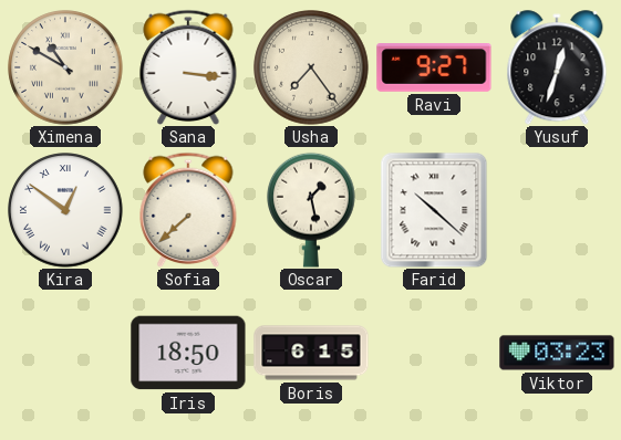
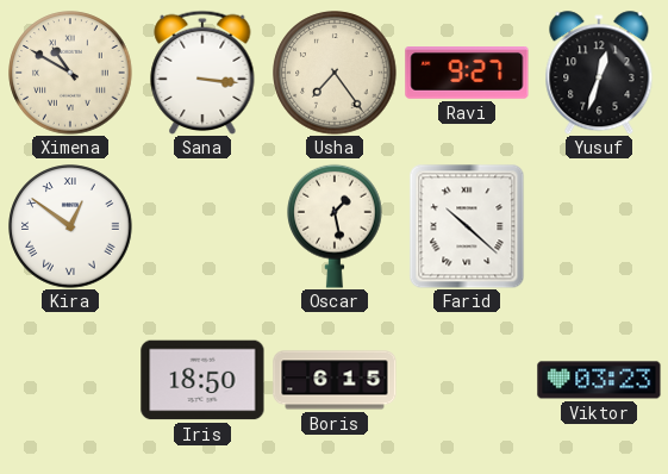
Sofia: 7:38 -> none
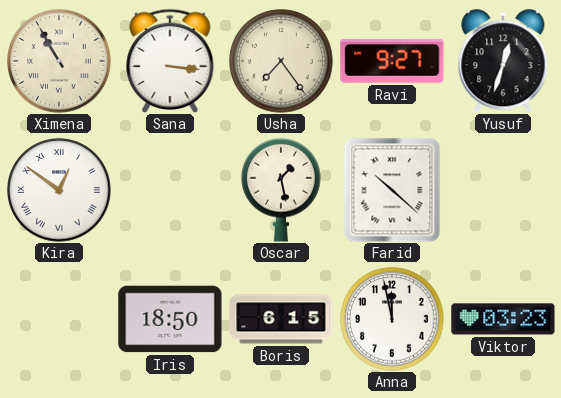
Ximena: 10:50 -> 10:55
Anna: none -> 11:58
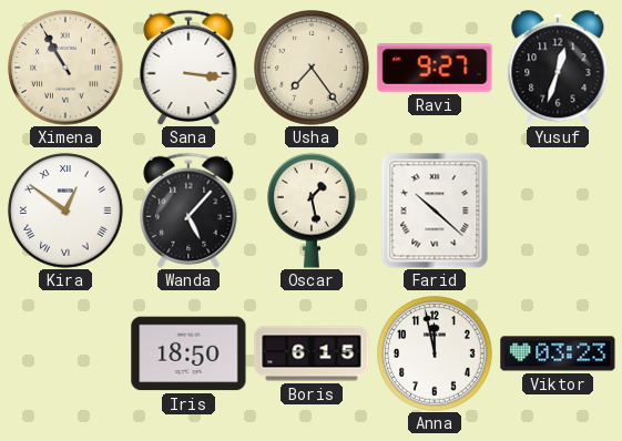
Wanda: none -> 5:07
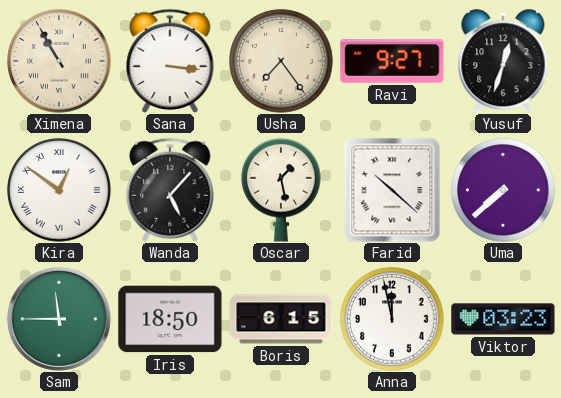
Uma: none -> 7:38
Sam: none -> 11:45
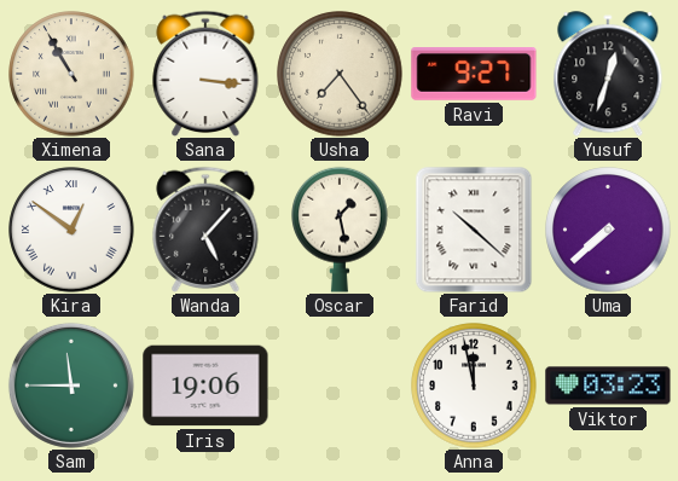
Iris: 18:50 -> 19:06
Boris: 6:15 -> none
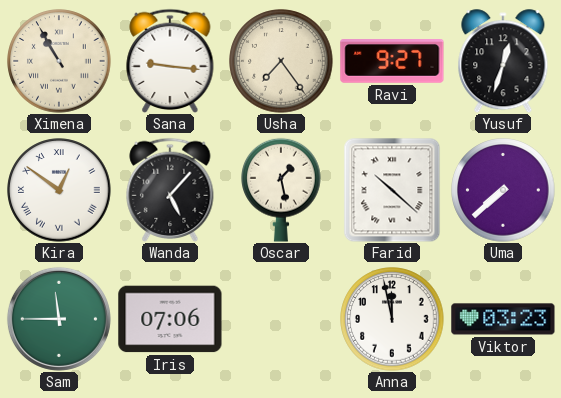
Sana: 3:16 -> 9:16
Iris: 19:06 -> 07:06
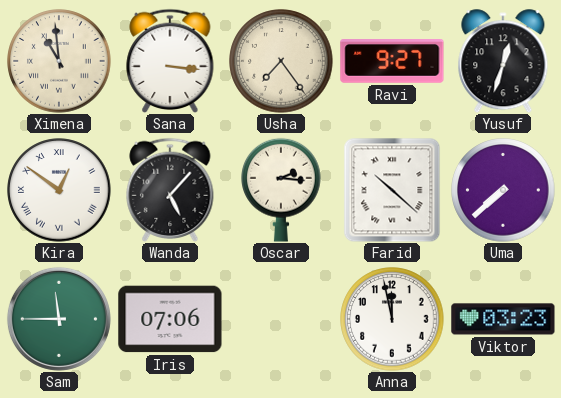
Ximena: 10:55 -> 10:59
Sana: 9:16 -> 3:16
Oscar: 1:28 -> 2:16
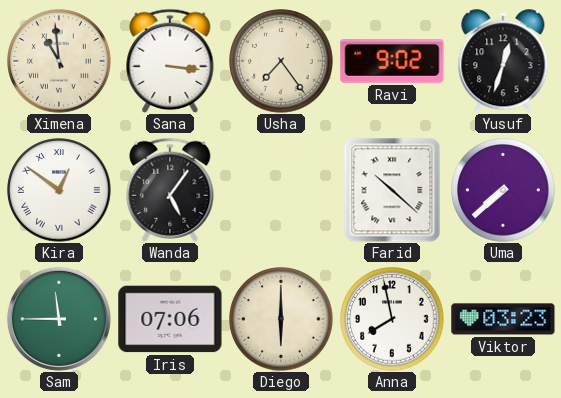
Ravi: 9:27 -> 9:02
Wanda: 5:07 -> 5:06
Oscar: 2:16 -> none
Diego: none -> 6:00
Anna: 11:58 -> 7:58
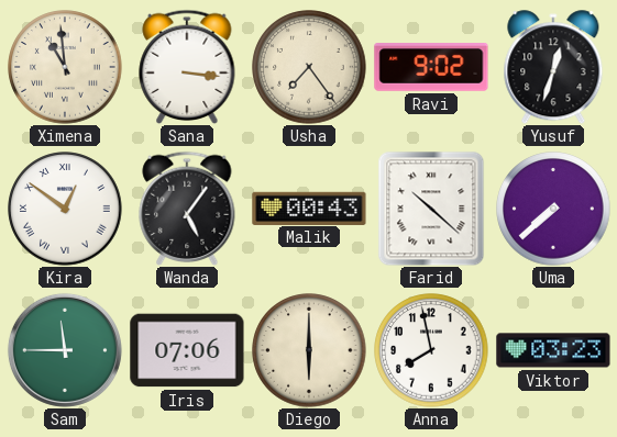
Malik: none -> 00:43
